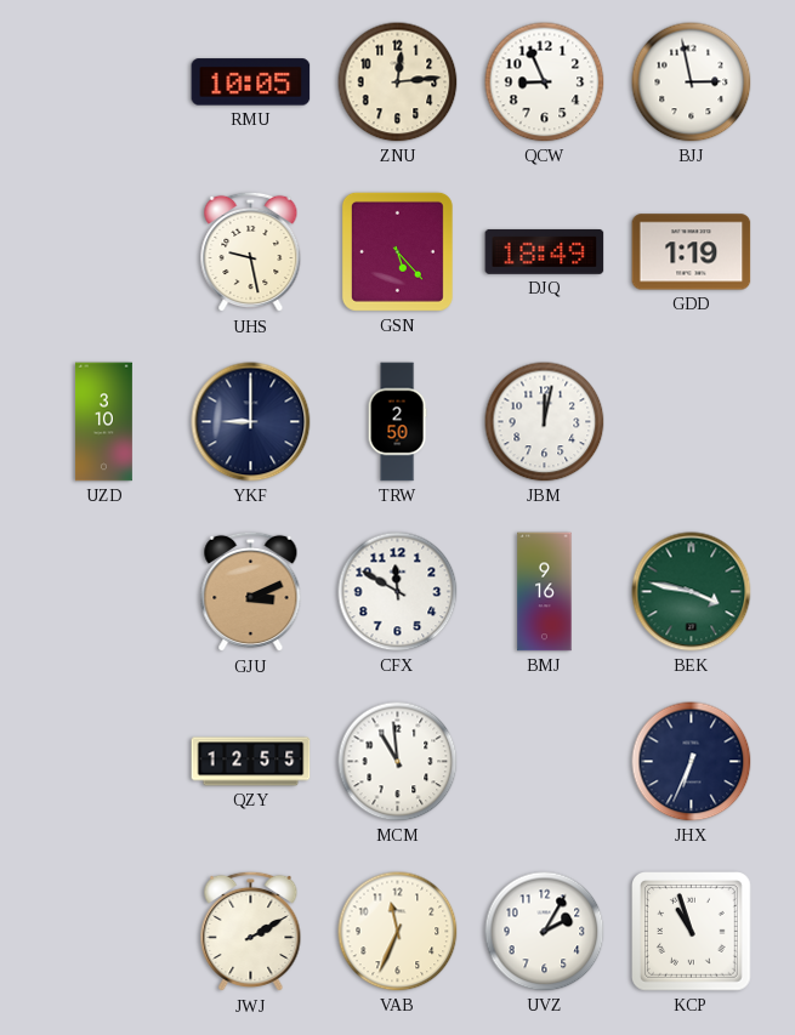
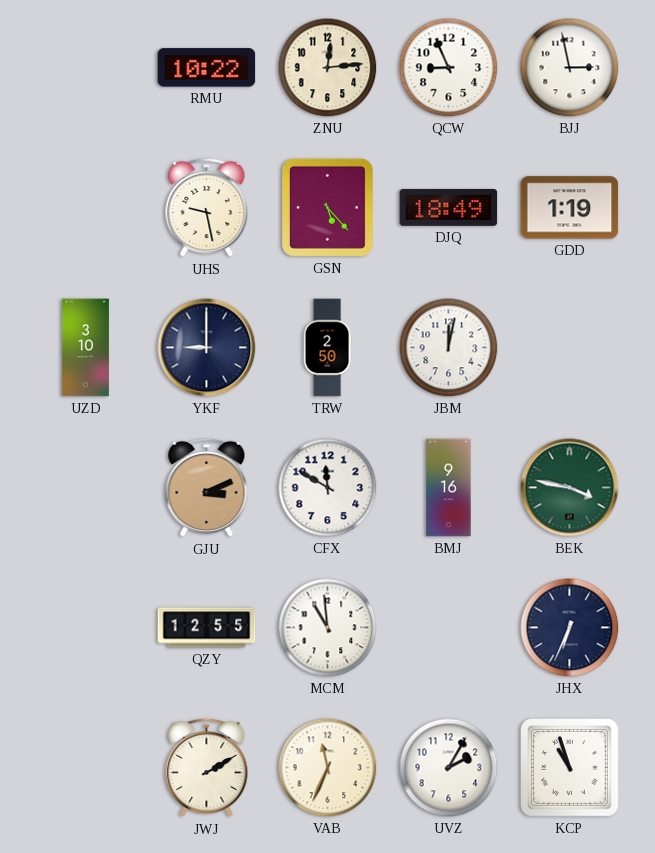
RMU: 10:05 -> 10:22
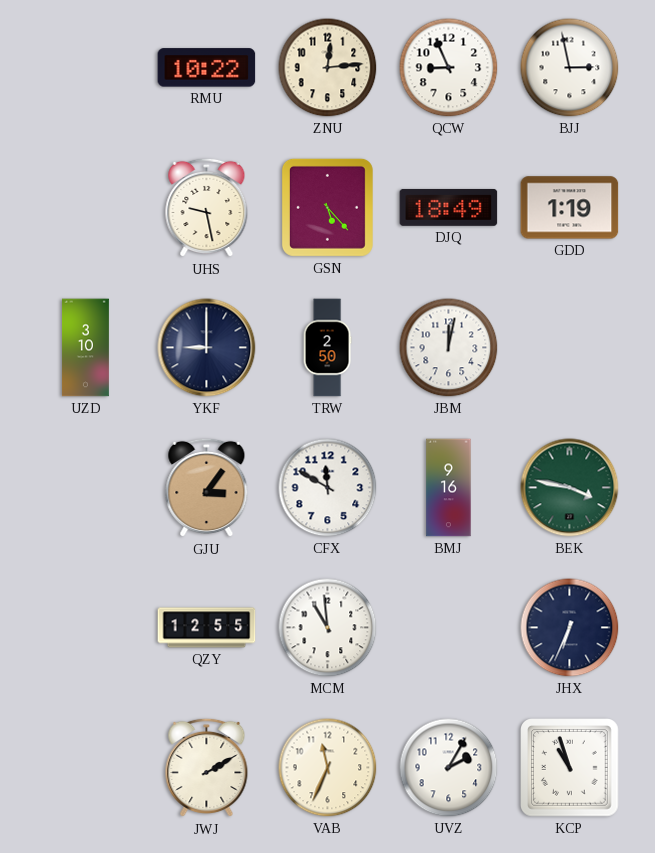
GJU: 3:11 -> 3:06
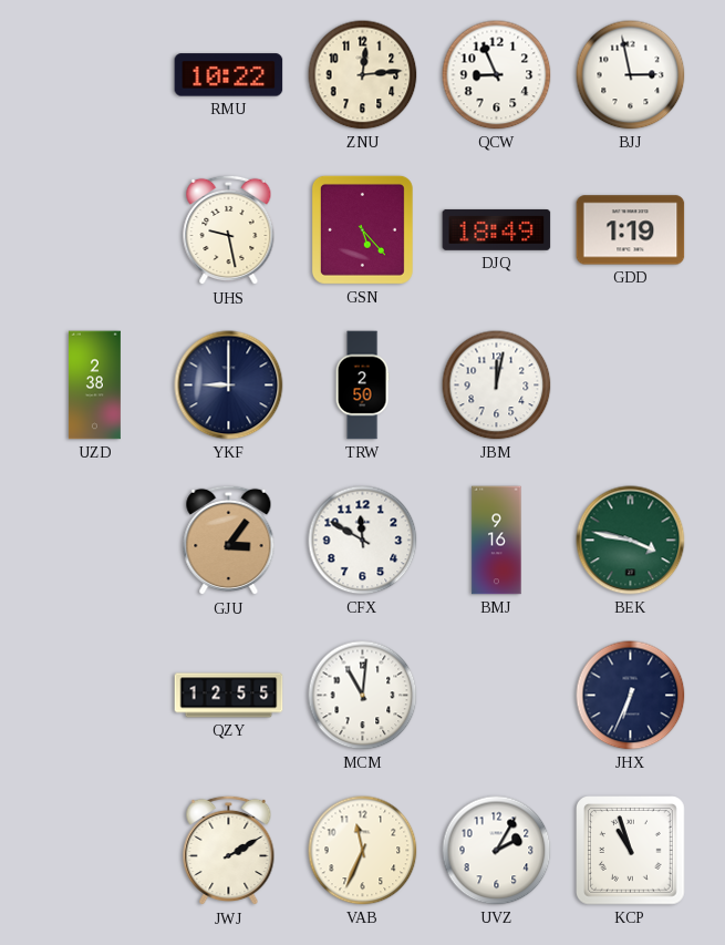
UZD: 3:10 -> 2:38
MCM: 10:59 -> 11:01
